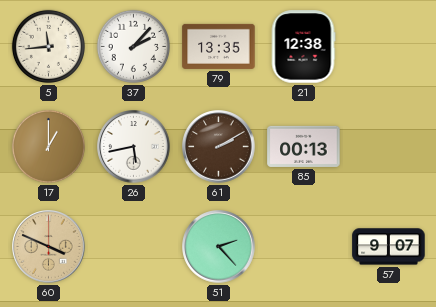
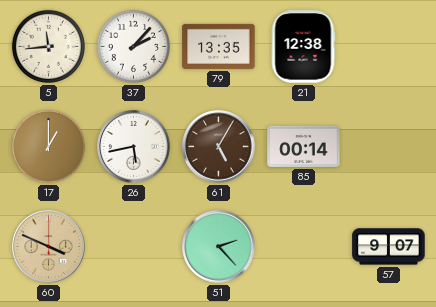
61: 2:10 -> 5:05
85: 00:13 -> 00:14
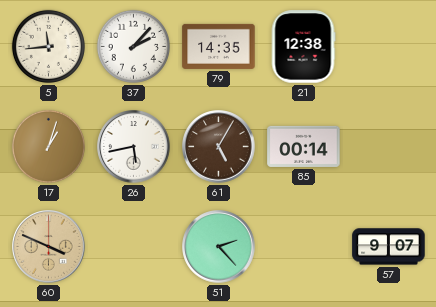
79: 13:35 -> 14:35
17: 1:00 -> 1:03
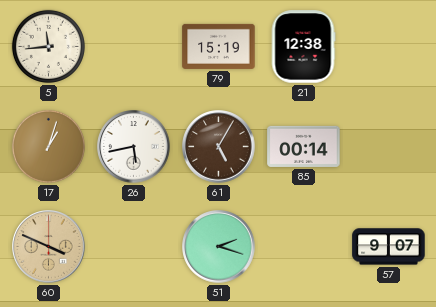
37: 2:07 -> none
79: 14:35 -> 15:19
51: 2:23 -> 2:18
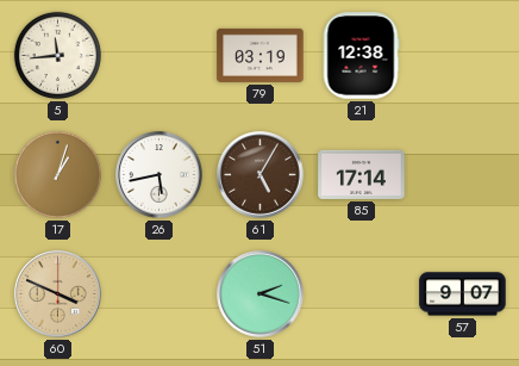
79: 15:19 -> 03:19
85: 00:14 -> 17:14
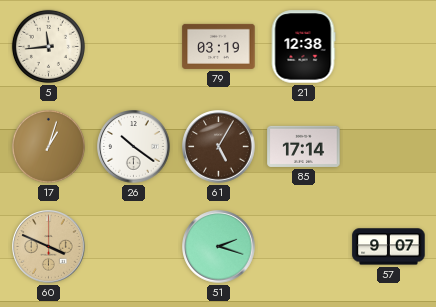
26: 5:43 -> 10:21
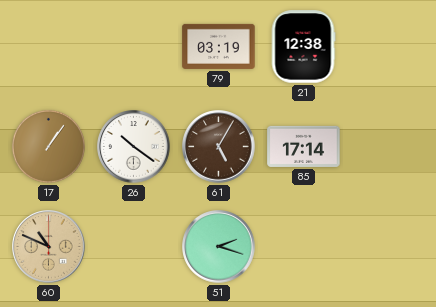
5: 11:44 -> none
17: 1:03 -> 1:06
60: 3:49 -> 10:49
57: 9:07 -> none
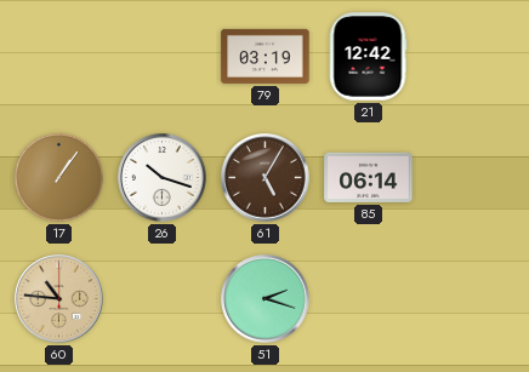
21: 12:38 -> 12:42
26: 10:21 -> 10:18
85: 17:14 -> 06:14
60: 10:49 -> 10:46
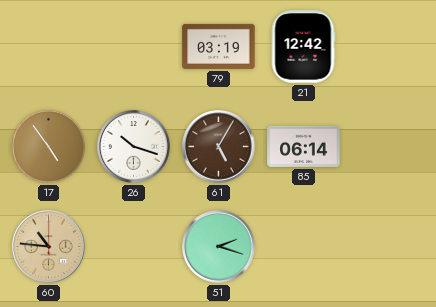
17: 1:06 -> 4:54
